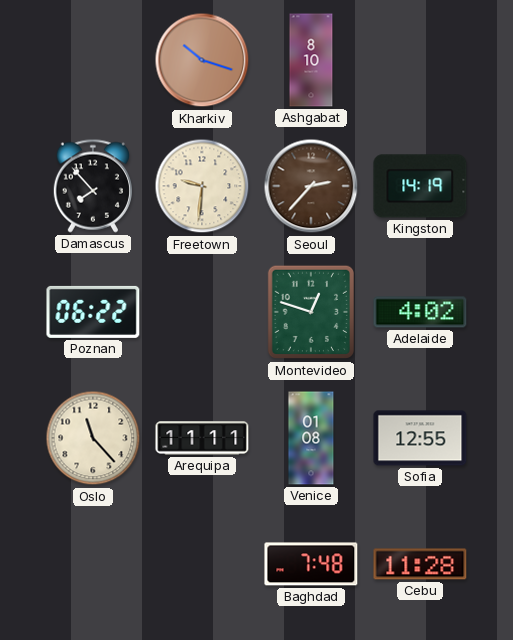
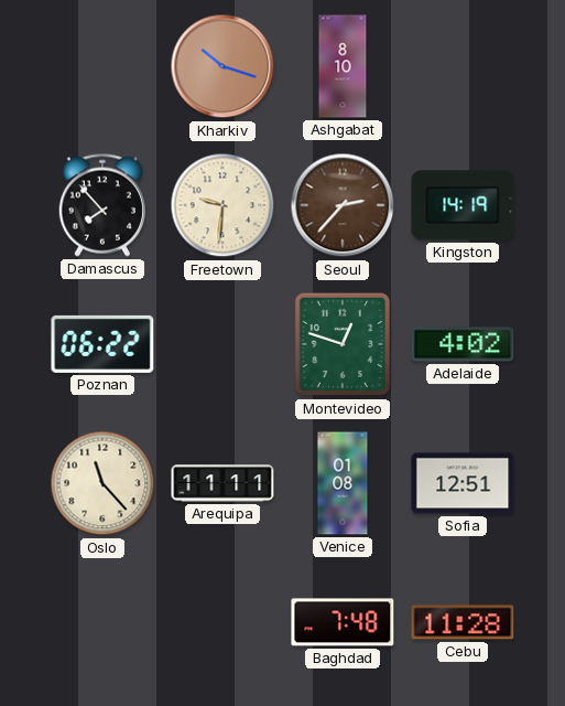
Sofia: 12:55 -> 12:51
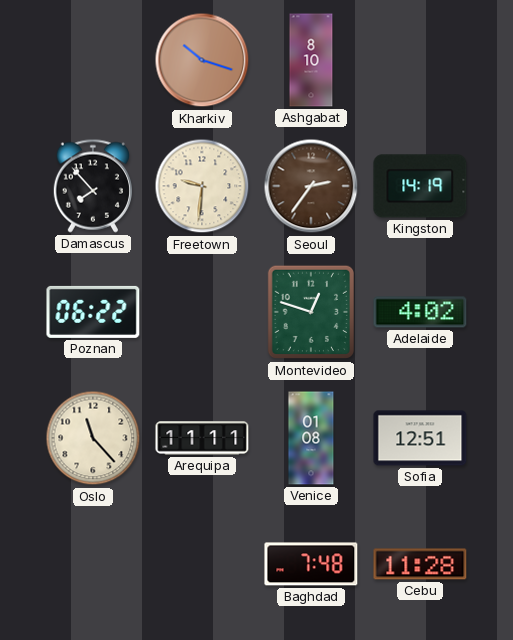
Seoul: 2:37 -> 2:36
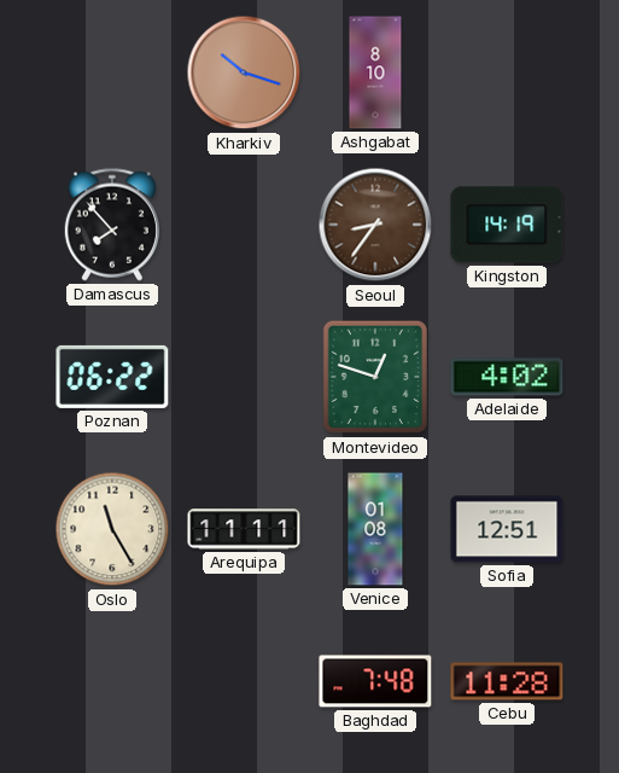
Freetown: 9:31 -> none
Seoul: 2:36 -> 8:36
Oslo: 11:23 -> 11:25
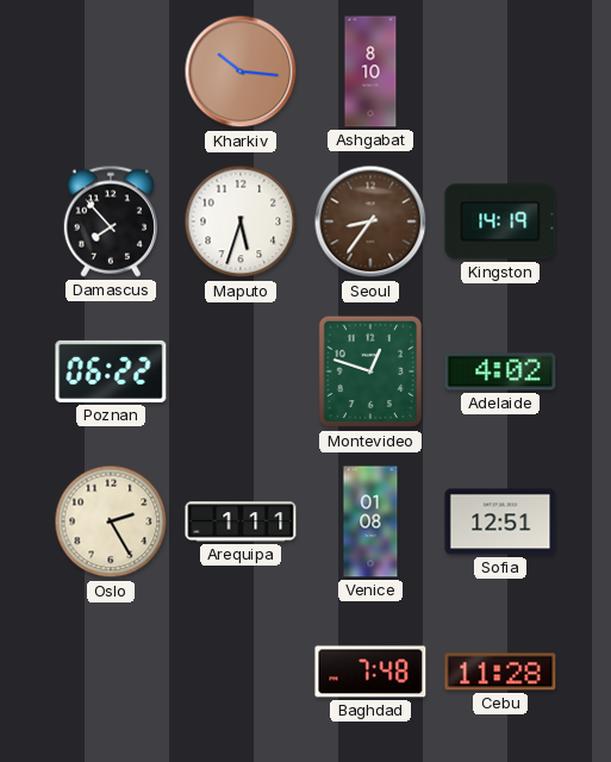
Kharkiv: 10:18 -> 10:16
Maputo: none -> 5:33
Oslo: 11:25 -> 2:25
Arequipa: 11:11 -> 1:11
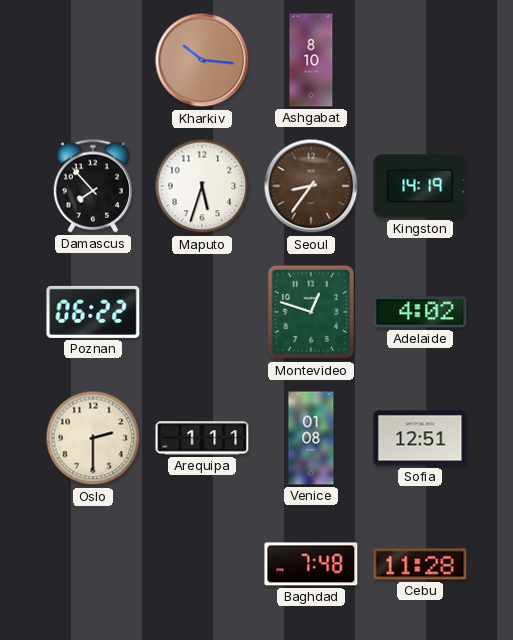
Oslo: 2:25 -> 2:30
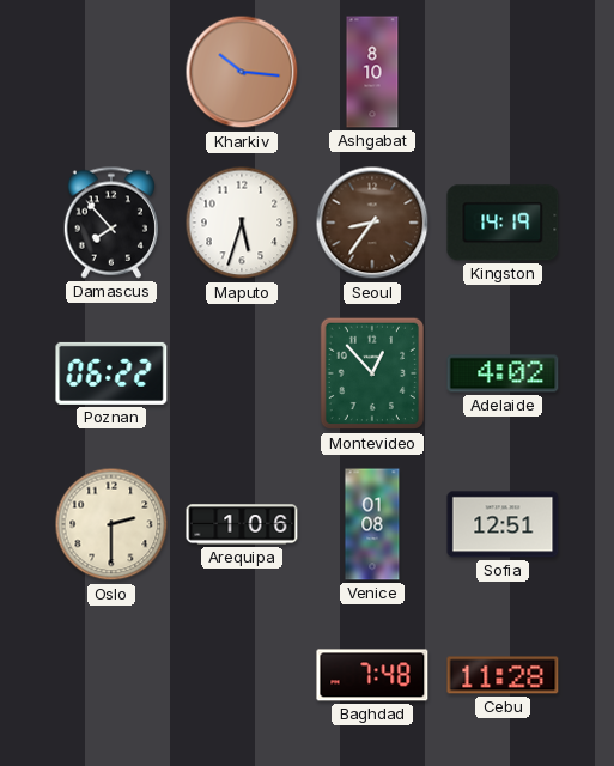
Montevideo: 12:48 -> 12:53
Arequipa: 1:11 -> 1:06
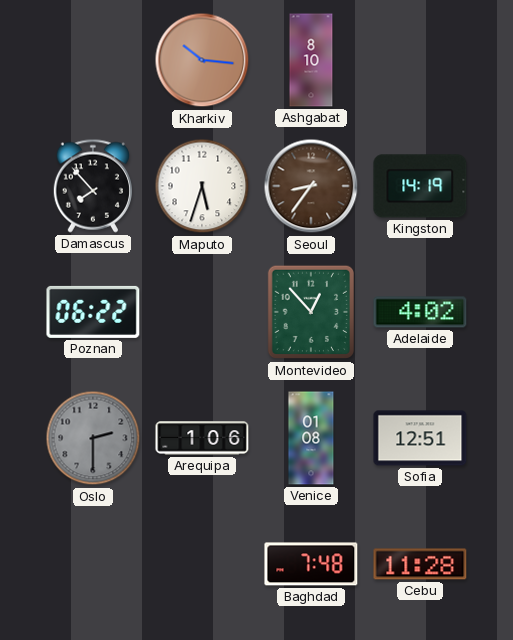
Oslo dial: cream -> grey
